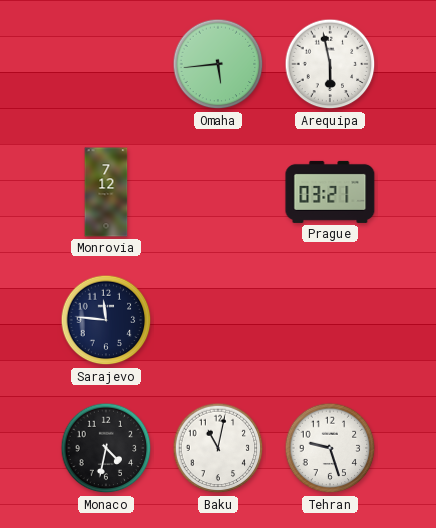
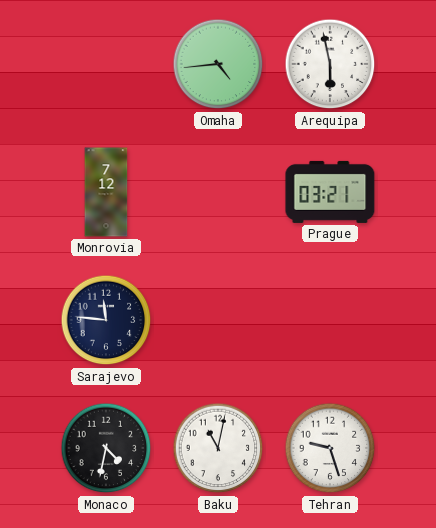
Omaha: 5:44 -> 4:44
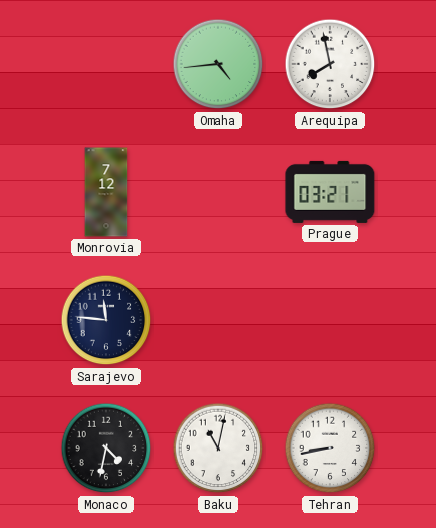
Arequipa: 5:58 -> 7:58
Tehran: 9:27 -> 8:43
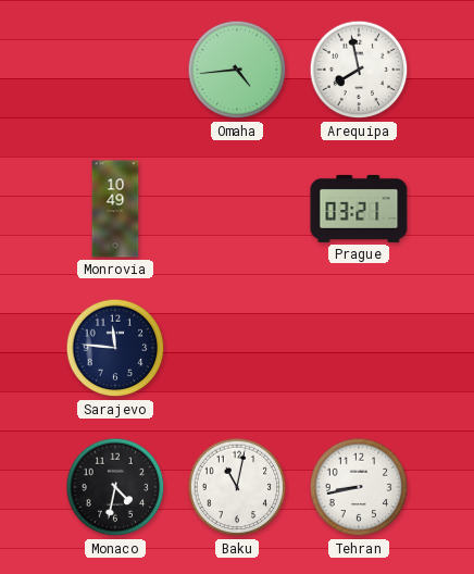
Monrovia: 7:12 -> 10:49
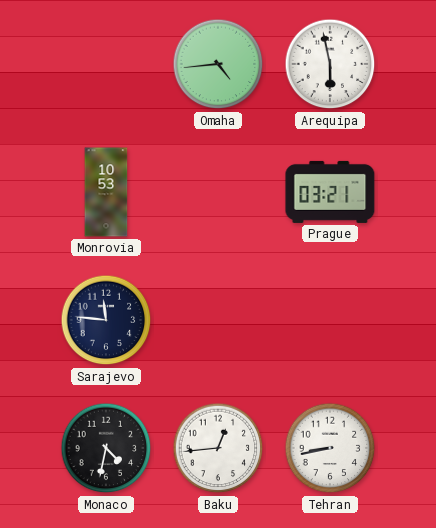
Arequipa: 7:58 -> 5:58
Monrovia: 10:49 -> 10:53
Baku: 11:02 -> 12:44
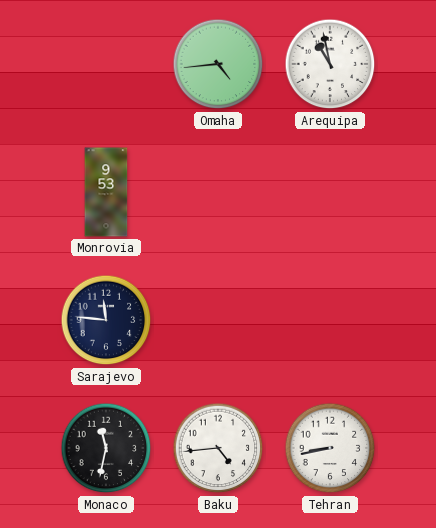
Arequipa: 5:58 -> 10:58
Monrovia: 10:53 -> 9:53
Prague: 03:21 -> none
Monaco: 4:32 -> 11:32
Baku: 12:44 -> 4:44
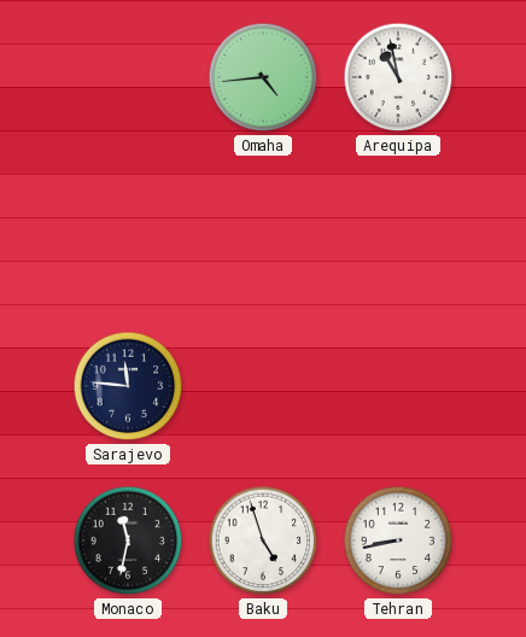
Monrovia: 9:53 -> none
Baku: 4:44 -> 4:57
